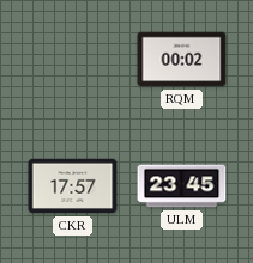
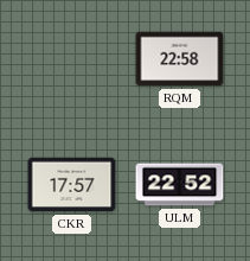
RQM: 00:02 -> 22:58
ULM: 23:45 -> 22:52
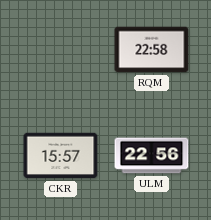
CKR: 17:57 -> 15:57
ULM: 22:52 -> 22:56
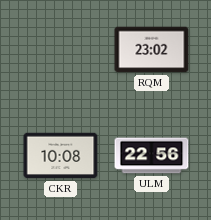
RQM: 22:58 -> 23:02
CKR: 15:57 -> 10:08
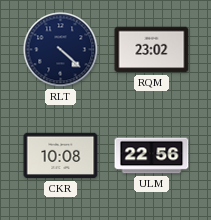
RLT: none -> 4:22
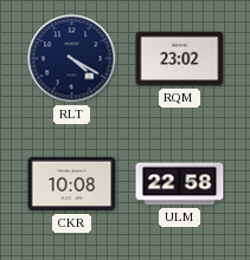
RLT: 4:22 -> 4:20
ULM: 22:56 -> 22:58
